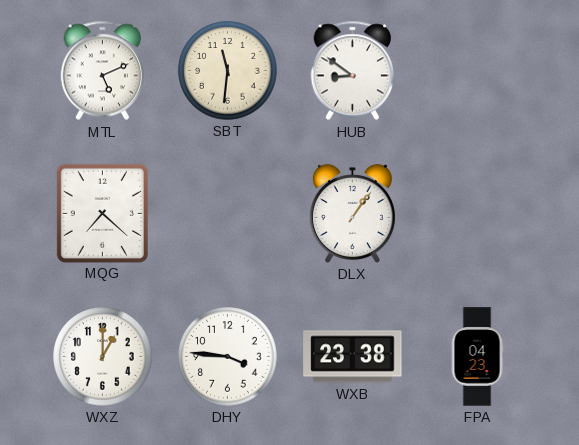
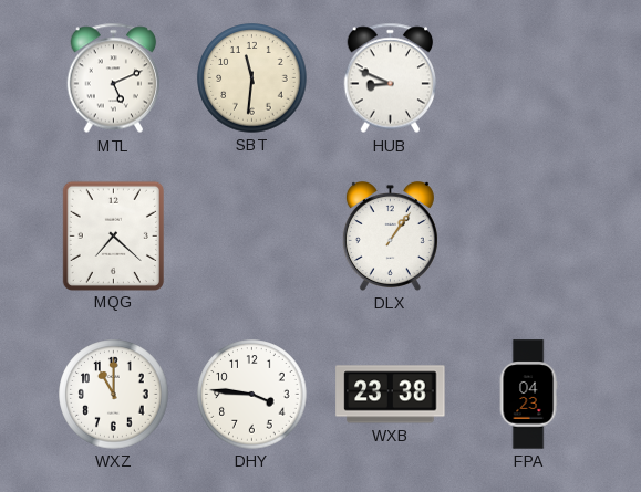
HUB: 8:51 -> 8:49
WXZ: 1:00 -> 11:00
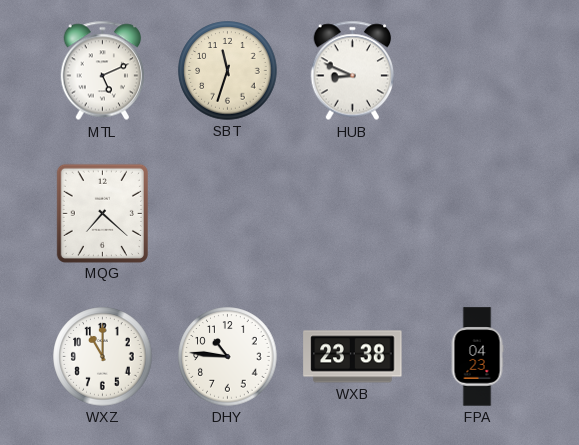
SBT: 11:31 -> 11:33
DLX: 1:06 -> none
DHY: 3:46 -> 10:46
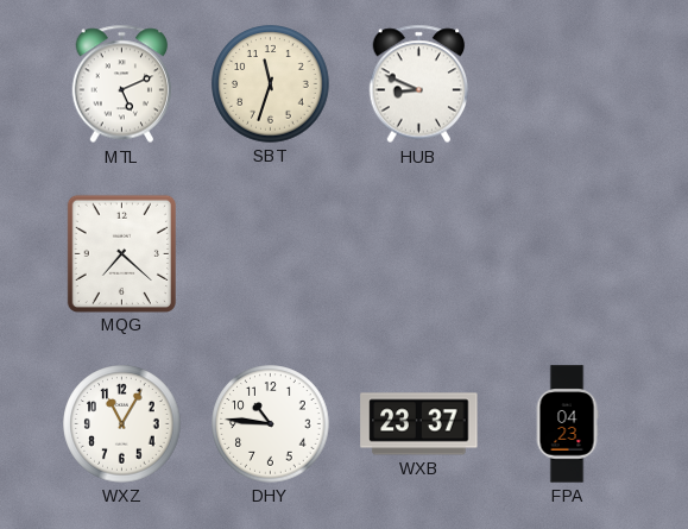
WXZ: 11:00 -> 11:05
WXB: 23:38 -> 23:37
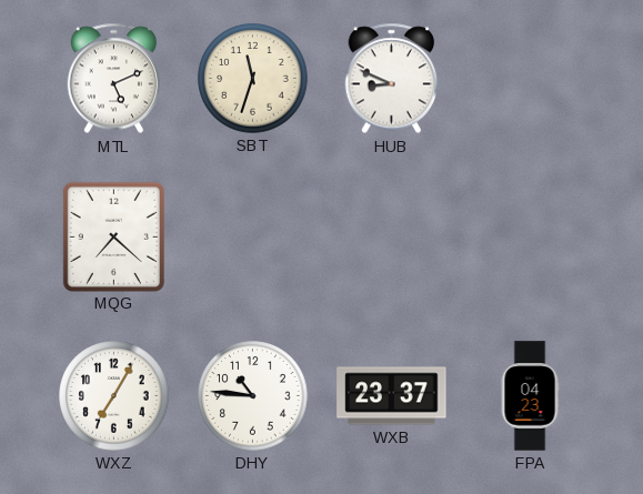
WXZ: 11:05 -> 7:05
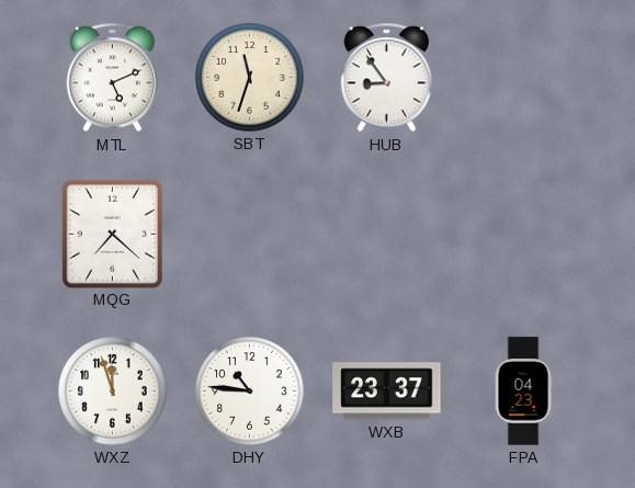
HUB: 8:49 -> 8:54
WXZ: 7:05 -> 11:57
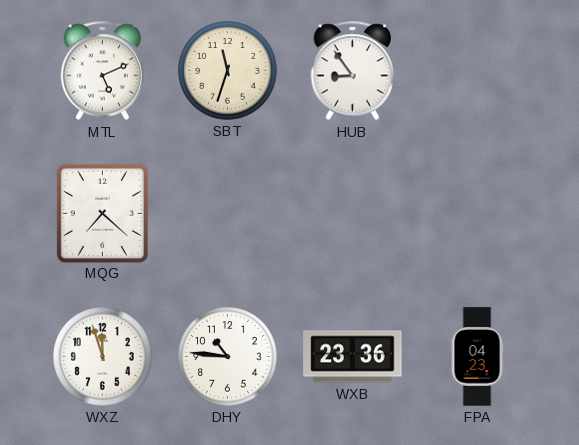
WXB: 23:37 -> 23:36
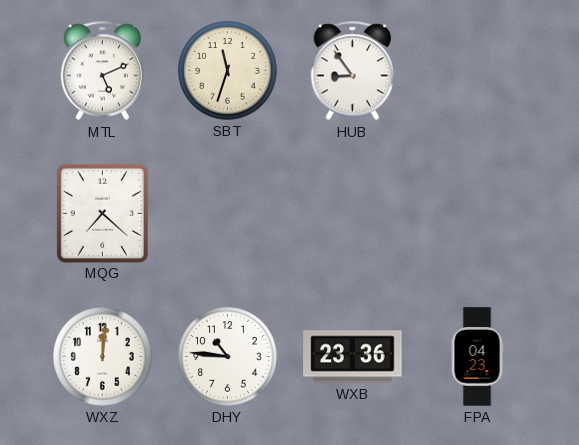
WXZ: 11:57 -> 12:01
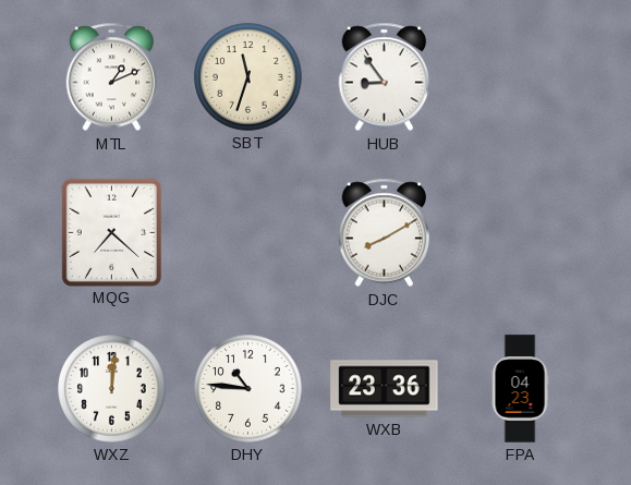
MTL: 5:11 -> 1:11
DJC: none -> 8:10
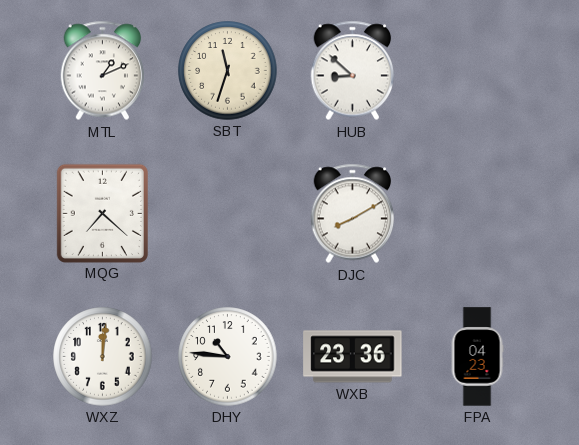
HUB: 8:54 -> 8:52
